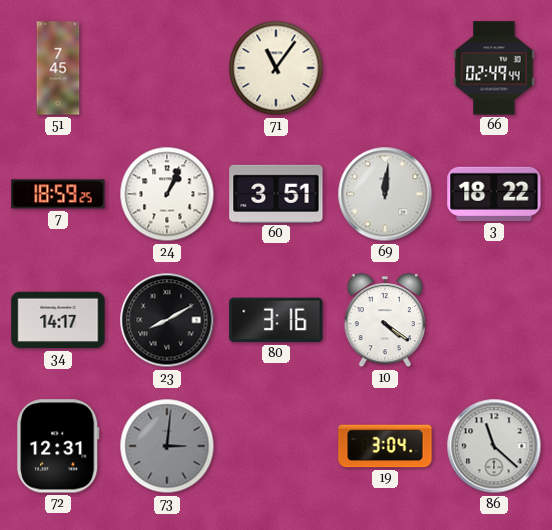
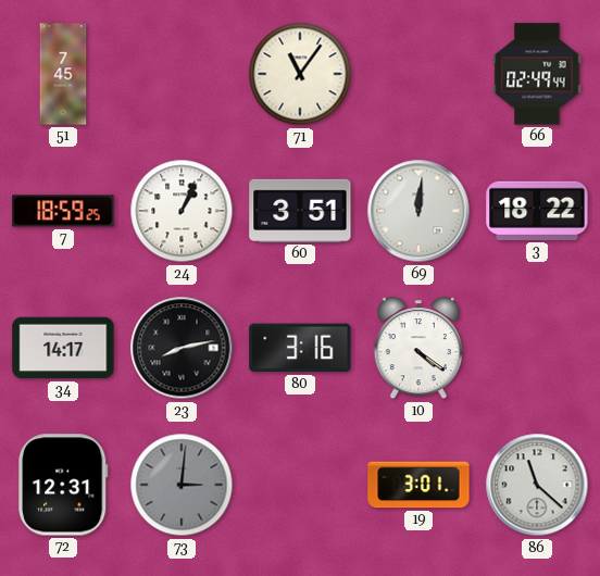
23: 8:10 -> 8:13
19: 3:04 -> 3:01
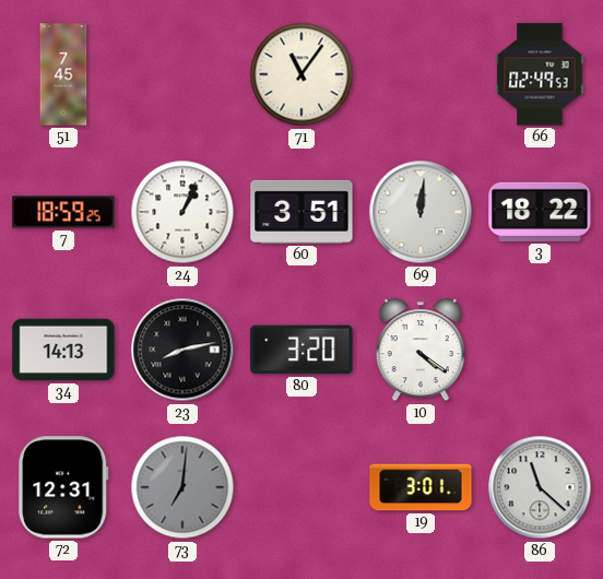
66: 02:49:44 -> 02:49:53
34: 14:17 -> 14:13
80: 3:16 -> 3:20
73: 3:01 -> 7:01
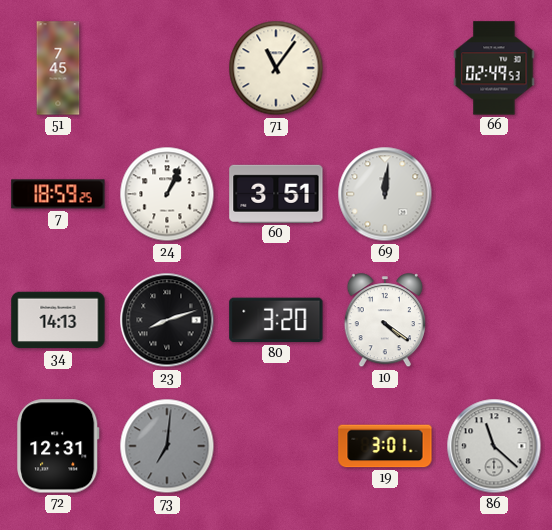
3: 18:22 -> none
23: 8:13 -> 8:12
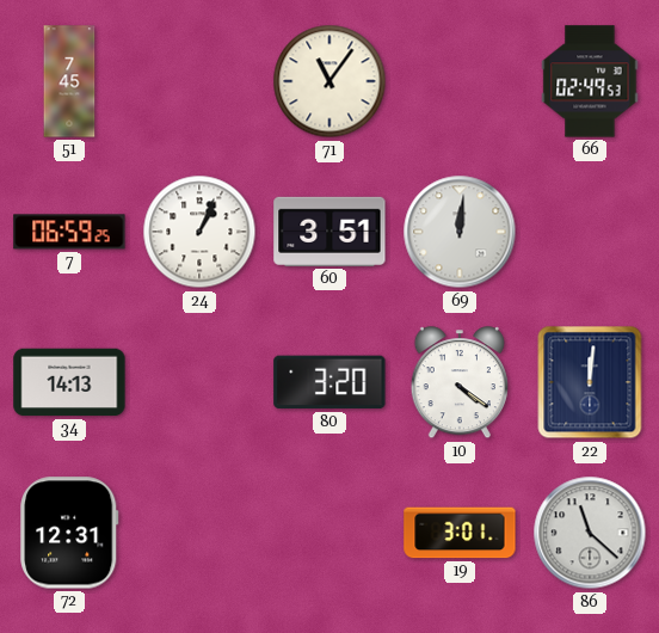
7: 18:59 -> 06:59
23: 8:12 -> none
22: none -> 12:01
73: 7:01 -> none
